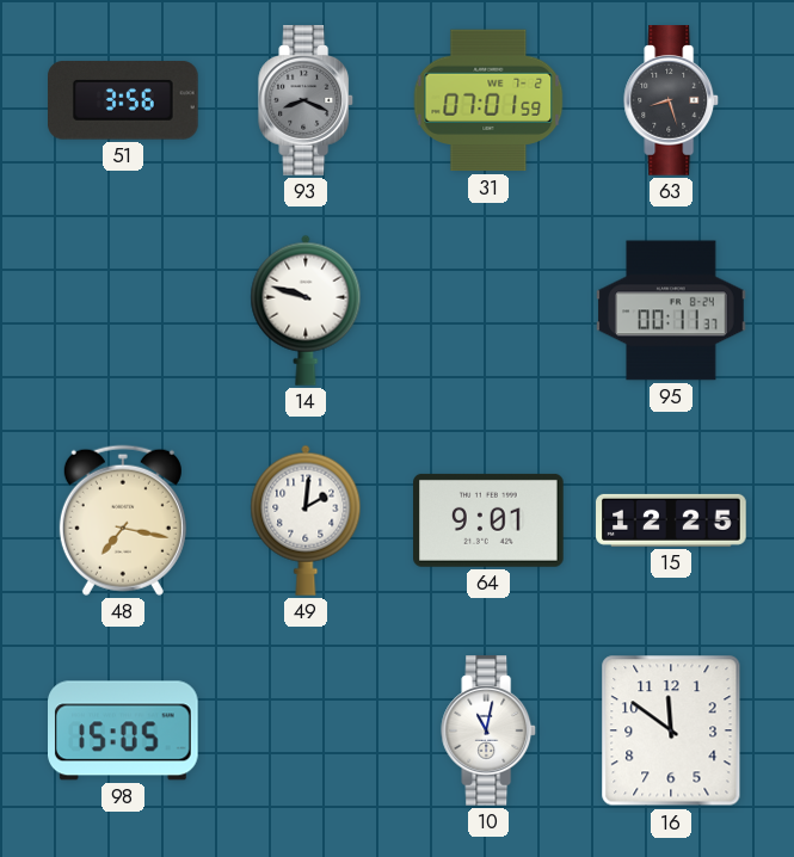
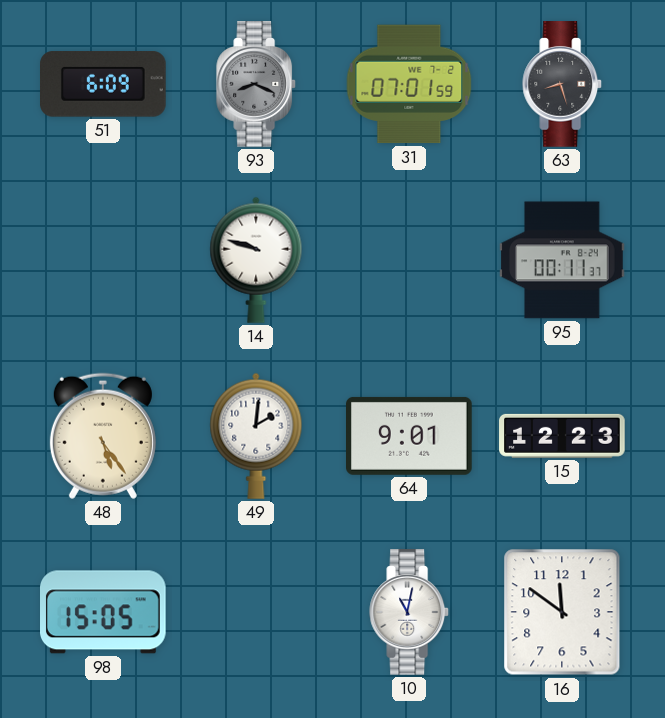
51: 3:56 -> 6:09
48: 7:17 -> 5:24
15: 12:25 -> 12:23
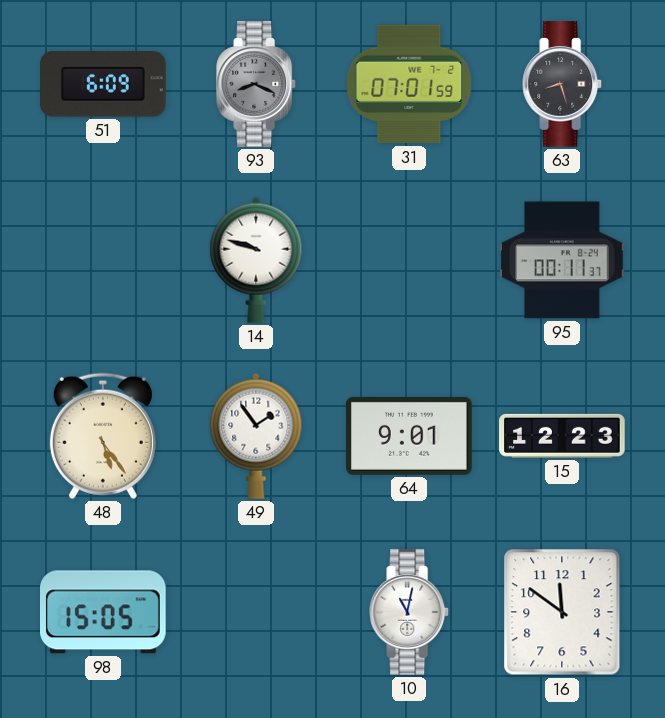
49: 2:01 -> 1:54
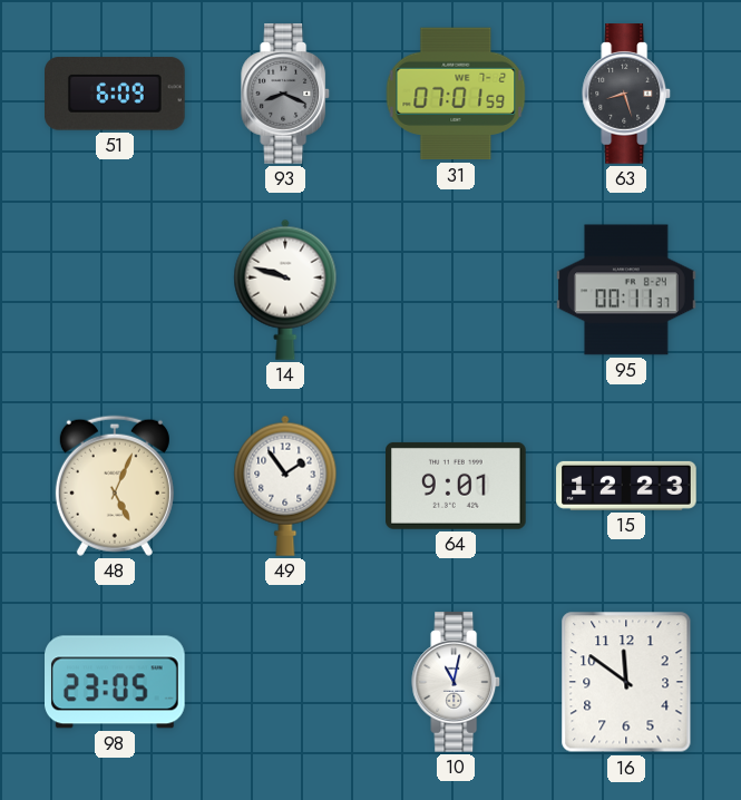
48: 5:24 -> 5:04
98: 15:05 -> 23:05
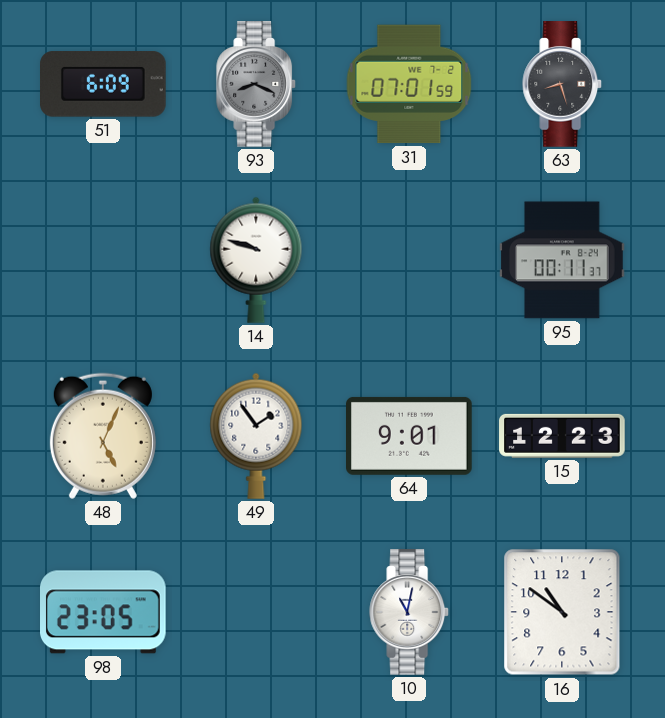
16: 11:51 -> 10:51
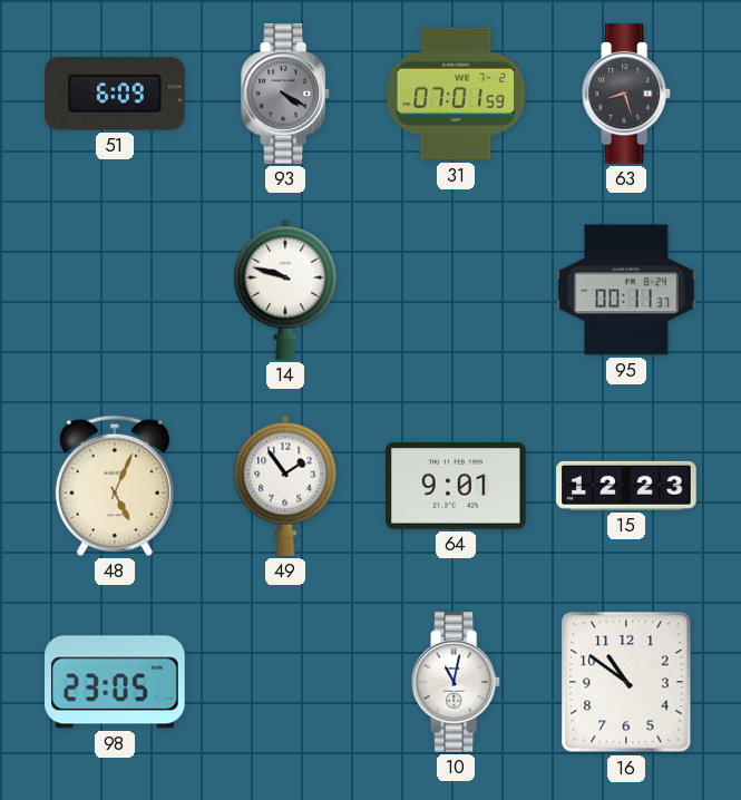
93: 8:19 -> 4:20
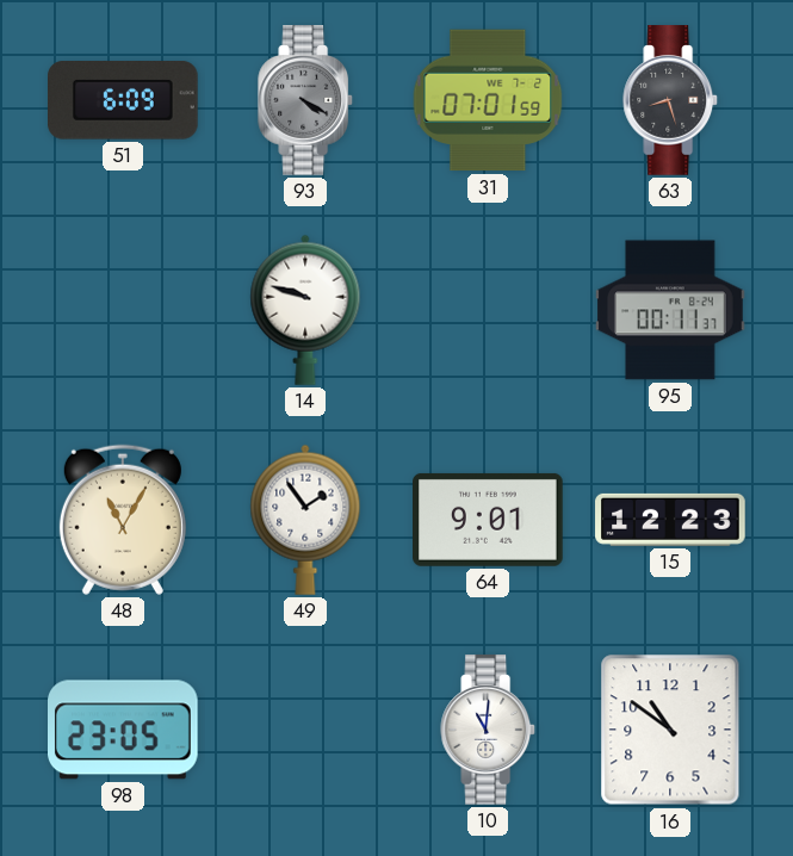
48: 5:04 -> 11:05
10: 11:02 -> 11:01
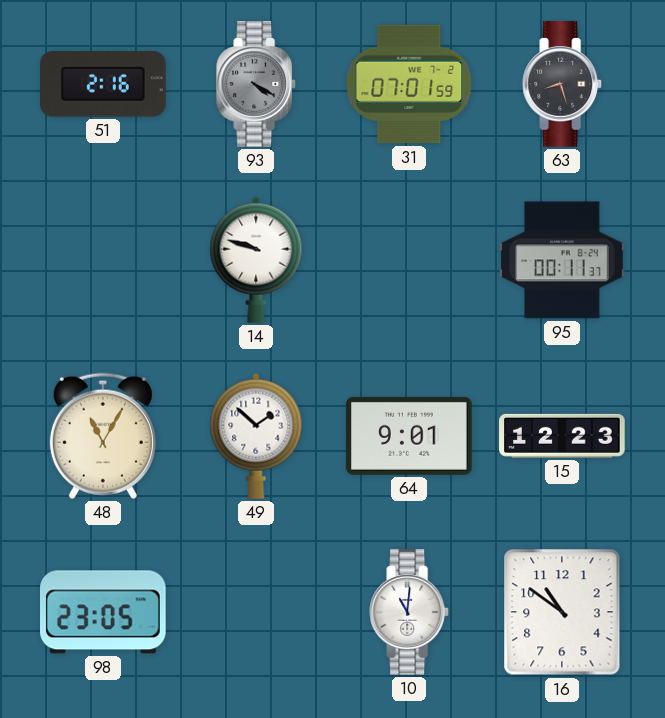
51: 6:09 -> 2:16
49: 1:54 -> 1:52
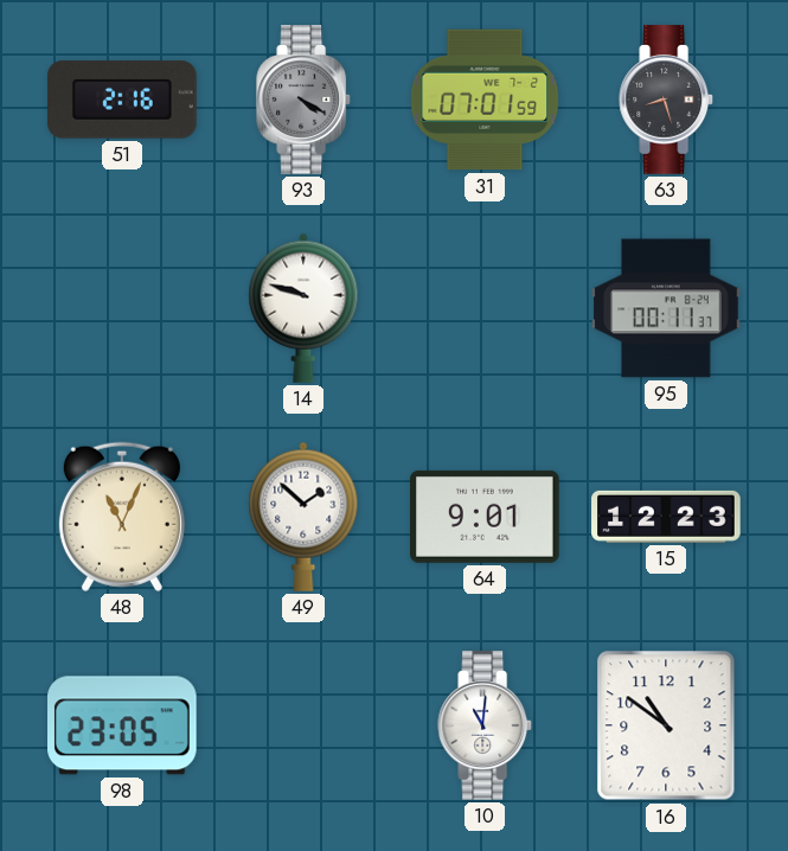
48: 11:05 -> 11:04
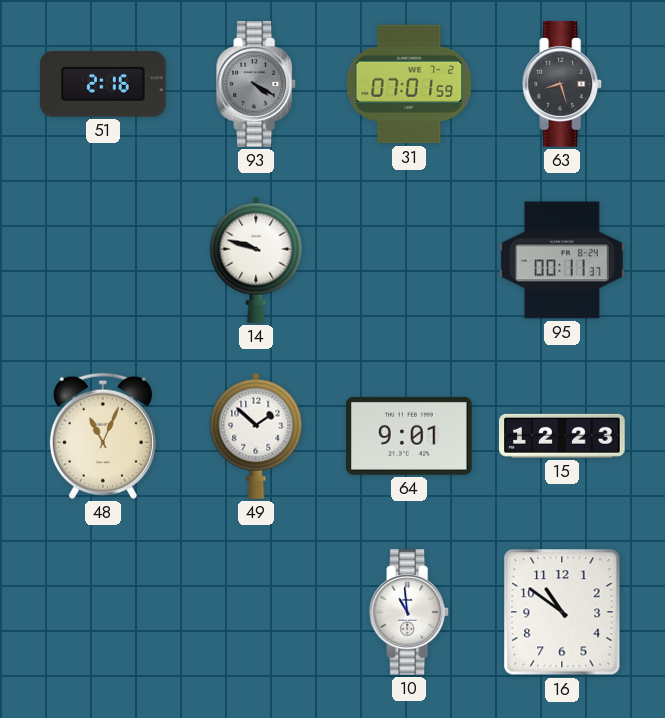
98: 23:05 -> none
10: 11:01 -> 10:59
